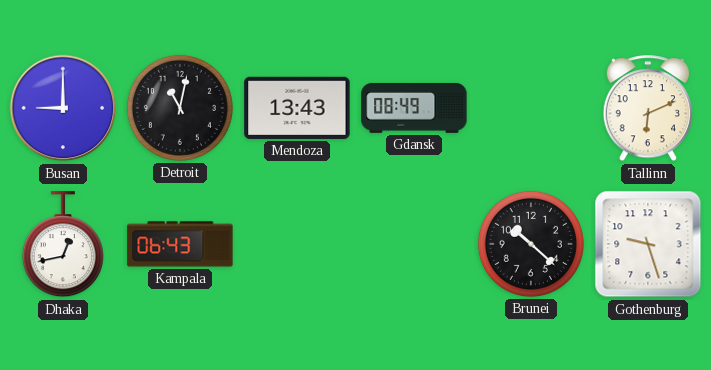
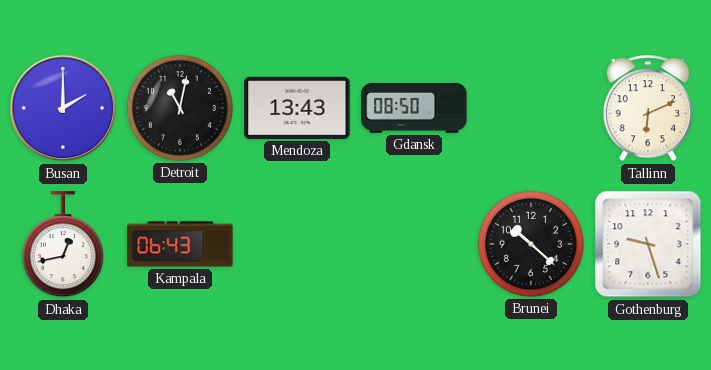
Busan: 9:00 -> 2:00
Gdansk: 08:49 -> 08:50
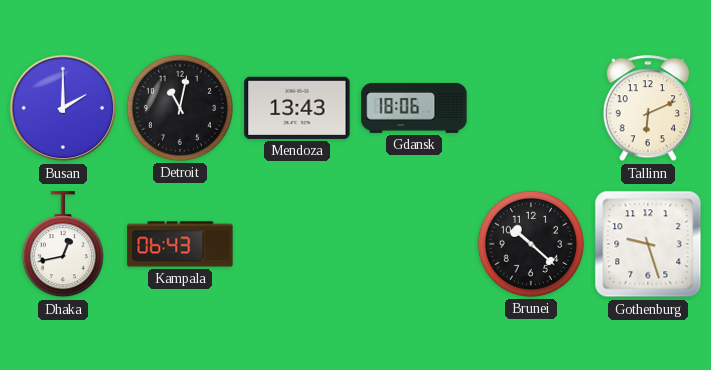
Gdansk: 08:50 -> 18:06
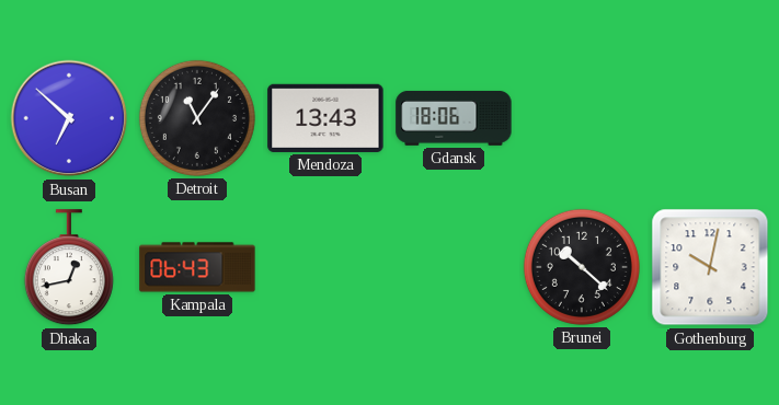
Busan: 2:00 -> 6:52
Detroit: 11:02 -> 11:06
Tallinn: 6:11 -> none
Gothenburg: 9:27 -> 10:02
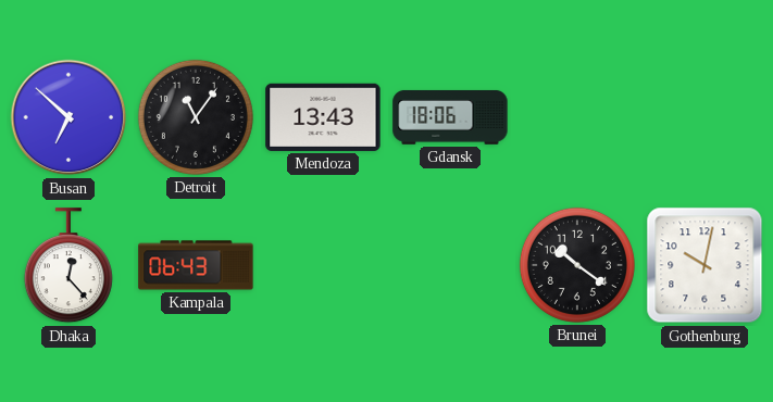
Dhaka: 12:43 -> 12:23
Brunei: 10:22 -> 10:21
